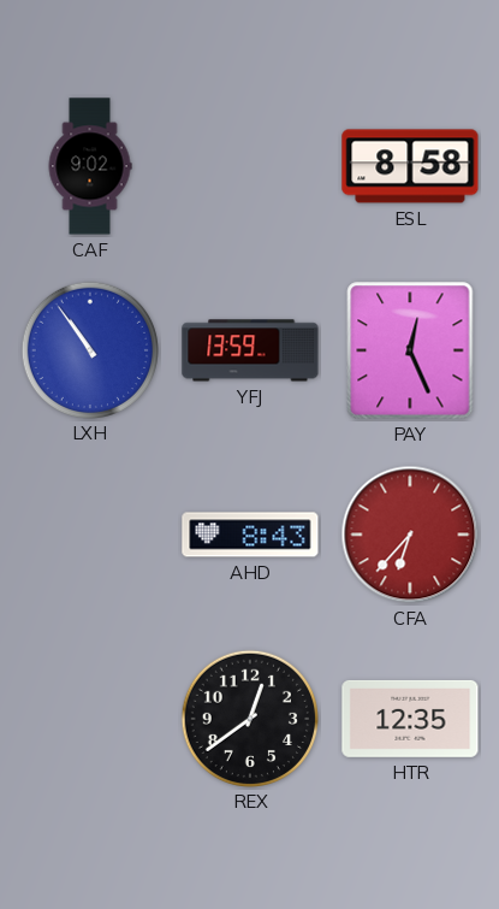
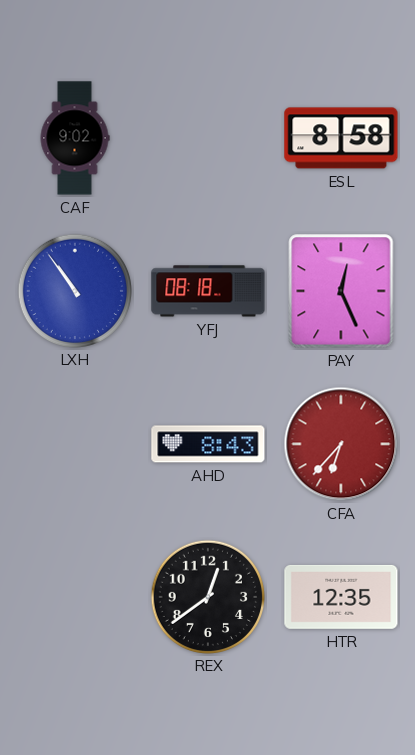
YFJ: 13:59 -> 08:18
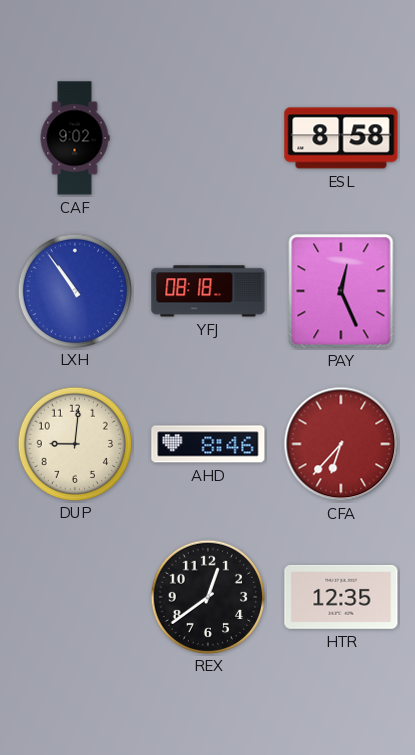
DUP: none -> 9:01
AHD: 8:43 -> 8:46
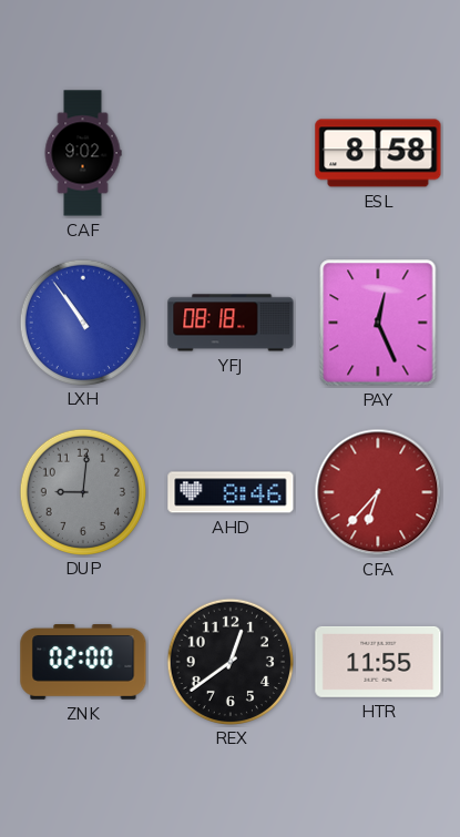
DUP dial: cream -> grey
ZNK: none -> 02:00
HTR: 12:35 -> 11:55
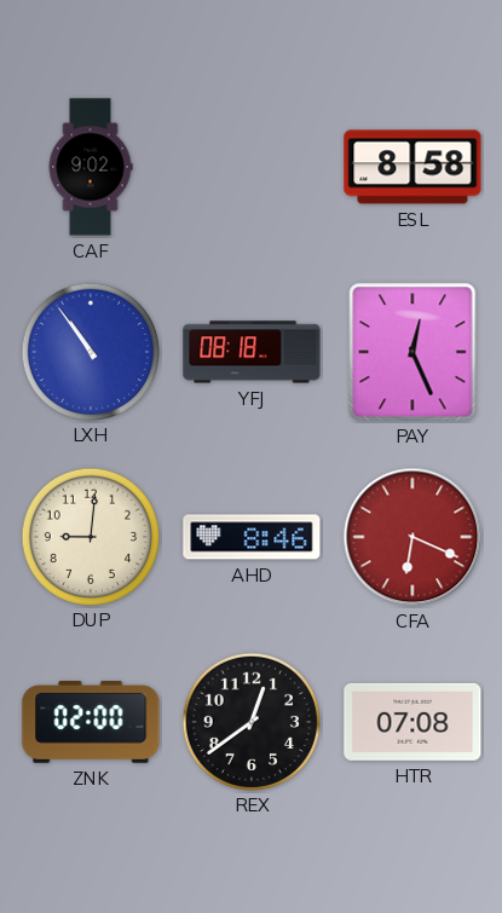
DUP dial: grey -> cream
CFA: 6:37 -> 6:19
HTR: 11:55 -> 07:08
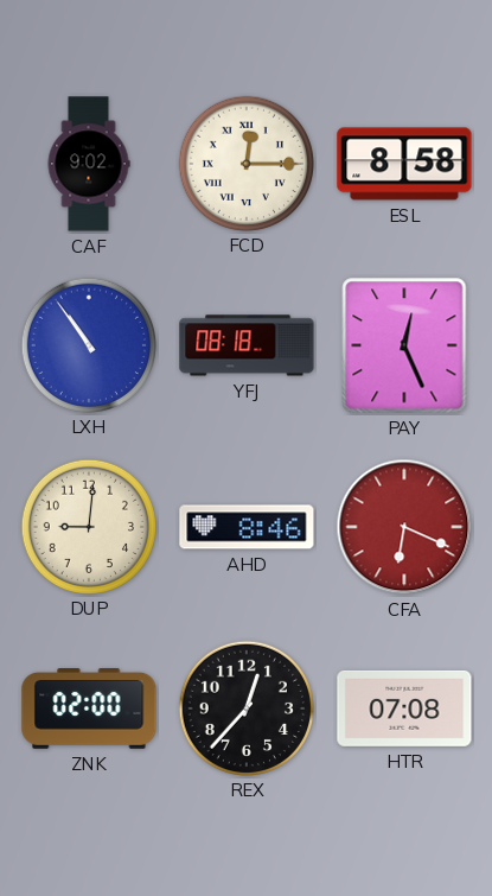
FCD: none -> 12:15
REX: 12:39 -> 12:37
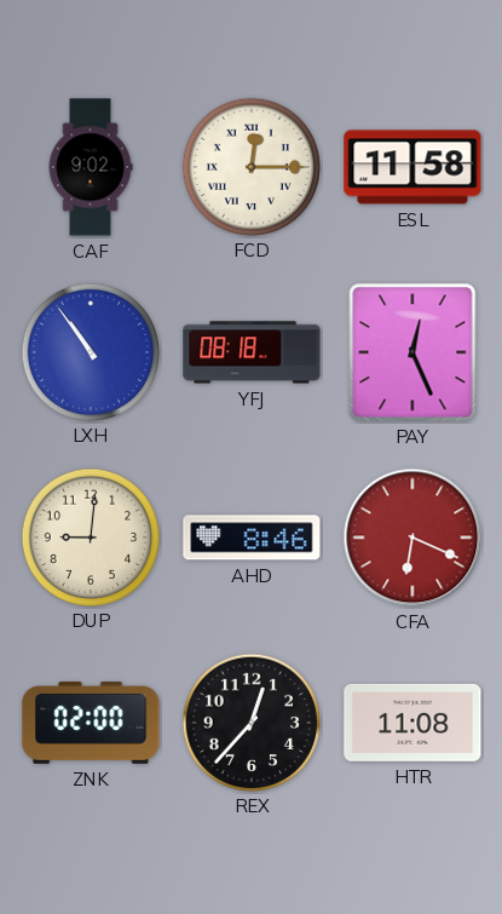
ESL: 8:58 -> 11:58
HTR: 07:08 -> 11:08
